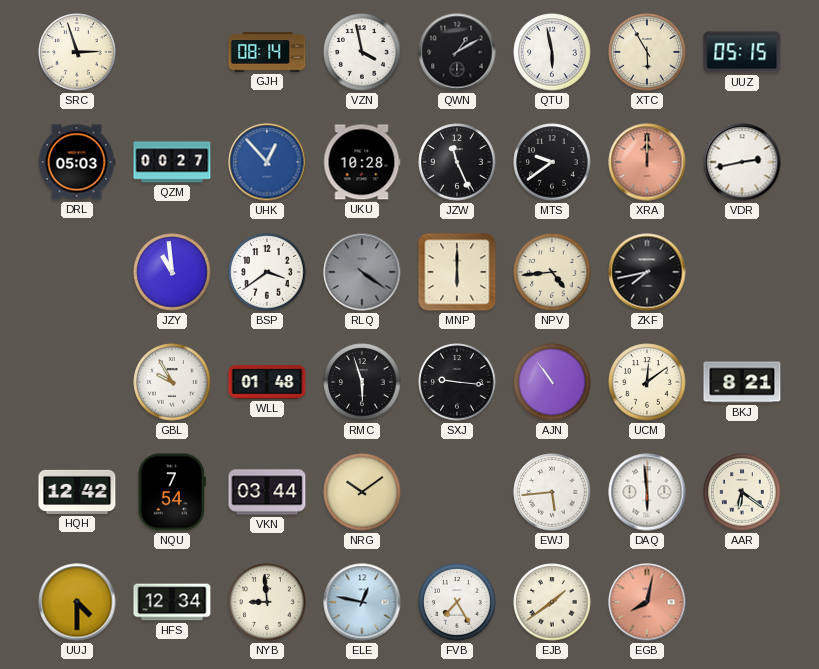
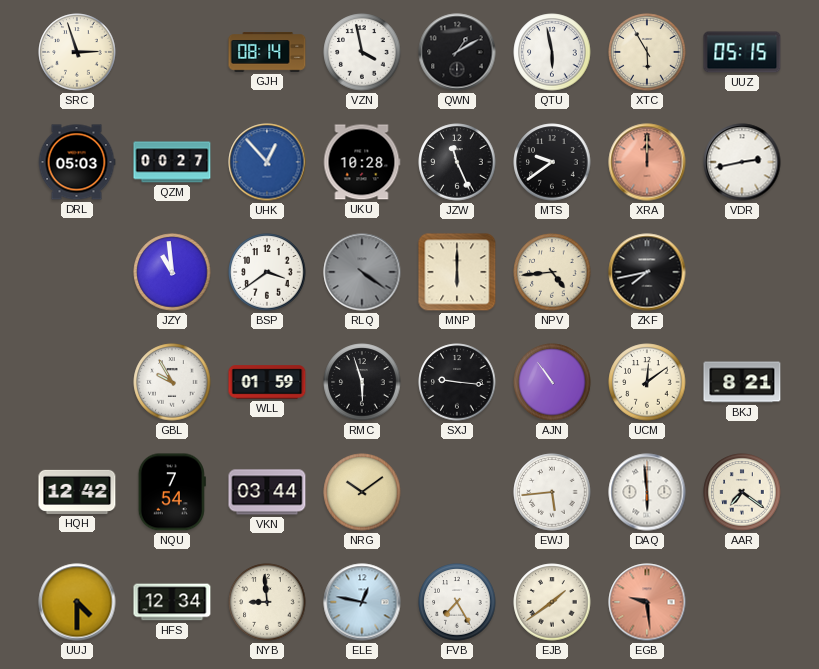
WLL: 01:48 -> 01:59
AAR: 6:21 -> 7:21
EGB: 8:02 -> 9:29
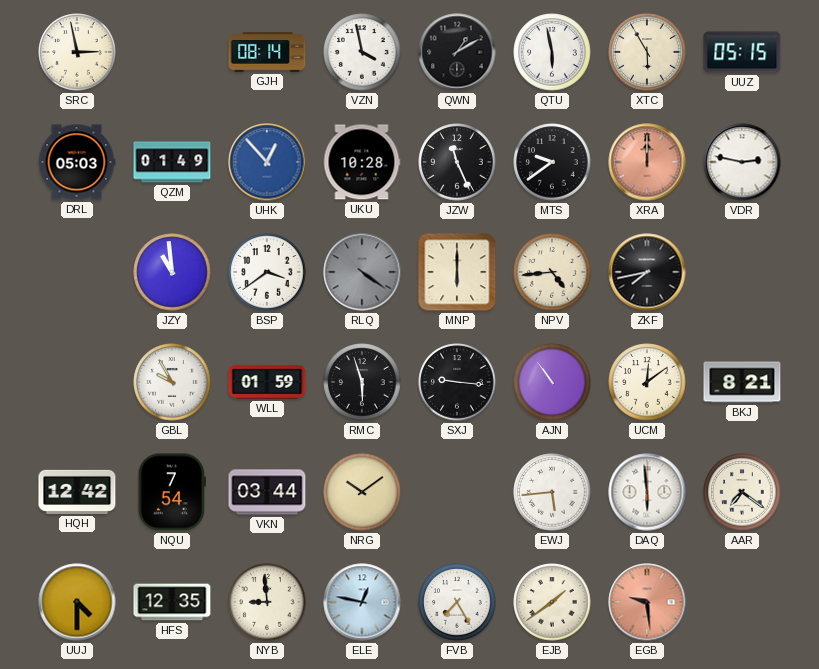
SRC: 2:57 -> 2:58
QZM: 00:27 -> 01:49
VDR: 2:43 -> 2:47
HFS: 12:34 -> 12:35
